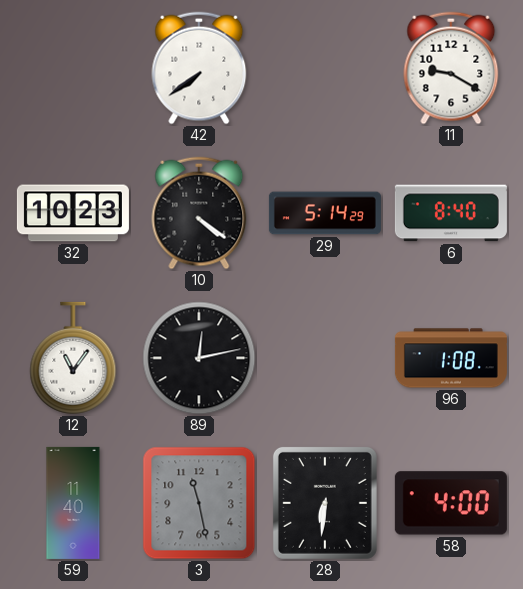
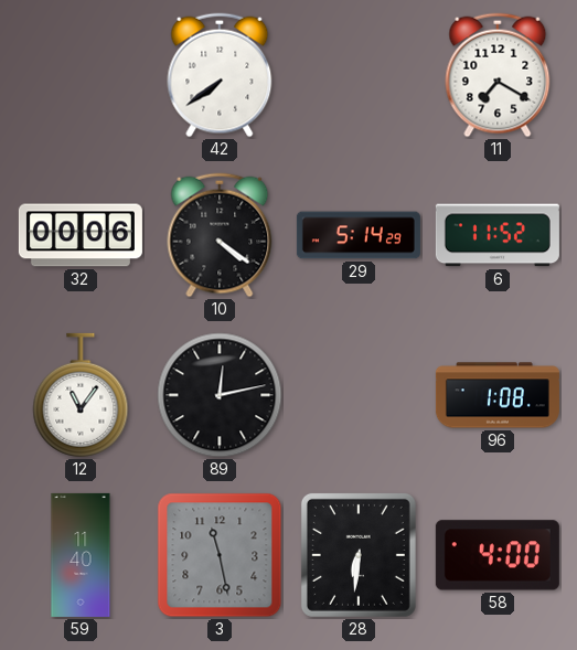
11: 9:20 -> 7:20
32: 10:23 -> 00:06
6: 8:40 -> 11:52
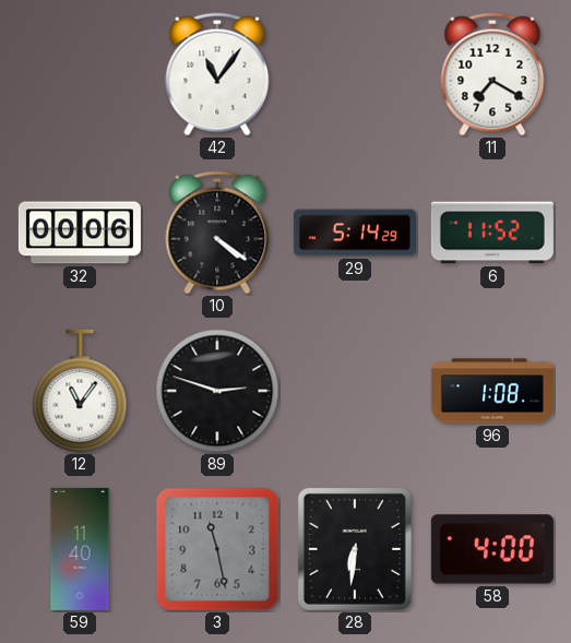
42: 7:39 -> 11:06
89: 12:13 -> 2:48
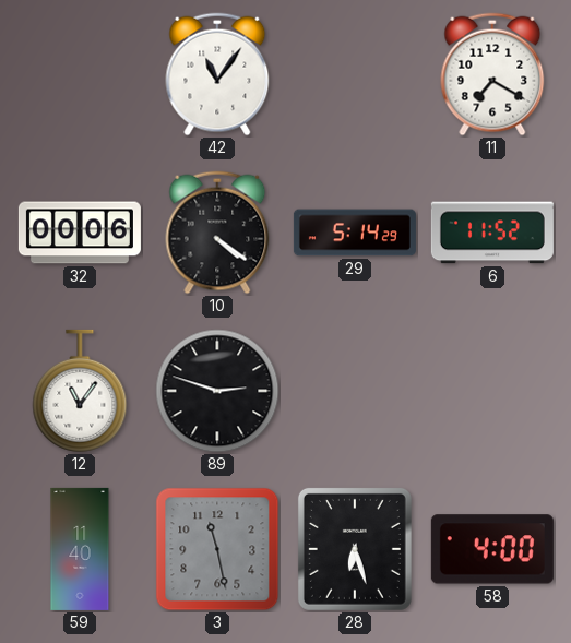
96: 1:08 -> none
28: 6:31 -> 6:27
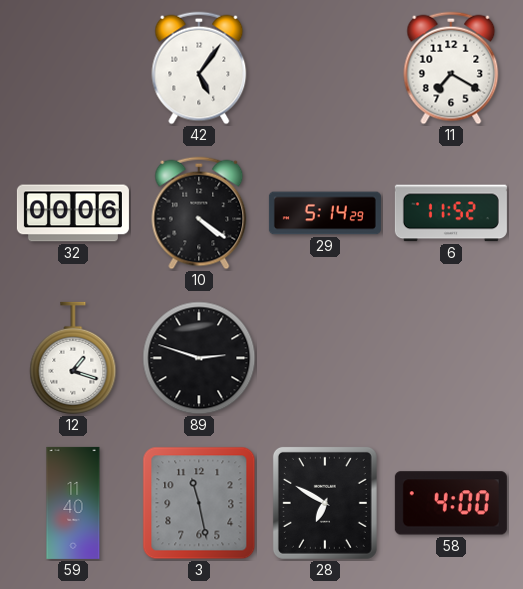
42: 11:06 -> 5:06
12: 11:06 -> 1:18
28: 6:27 -> 6:50
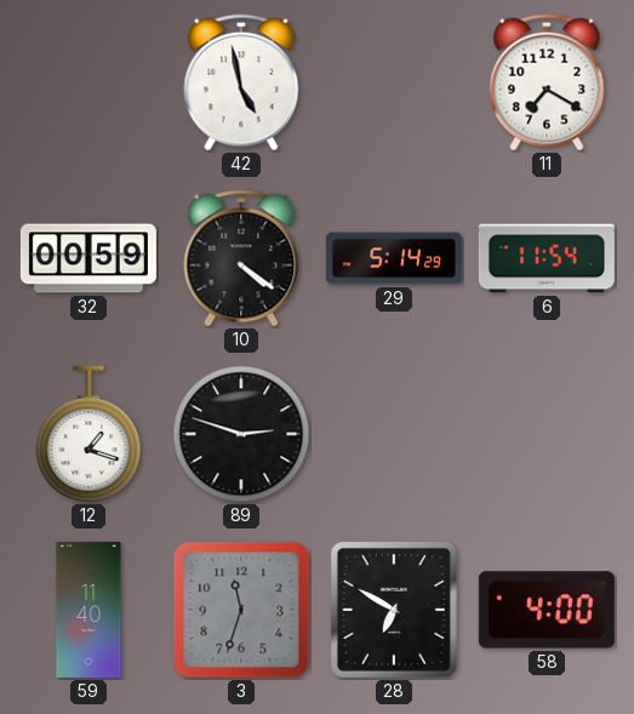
42: 5:06 -> 4:58
32: 00:06 -> 00:59
6: 11:52 -> 11:54
3: 11:28 -> 11:33
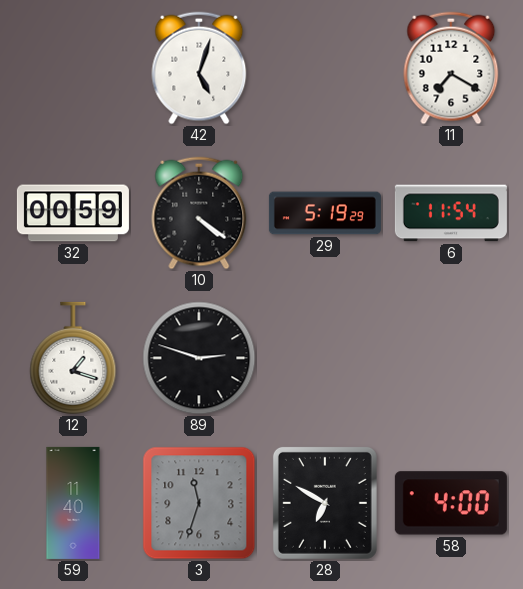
42: 4:58 -> 5:03
29: 5:14 -> 5:19
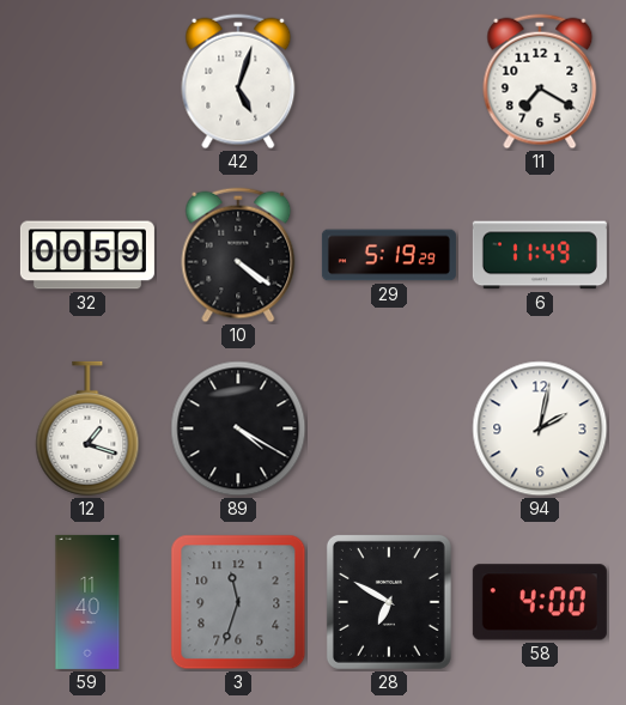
6: 11:54 -> 11:49
89: 2:48 -> 4:20
94: none -> 2:02
